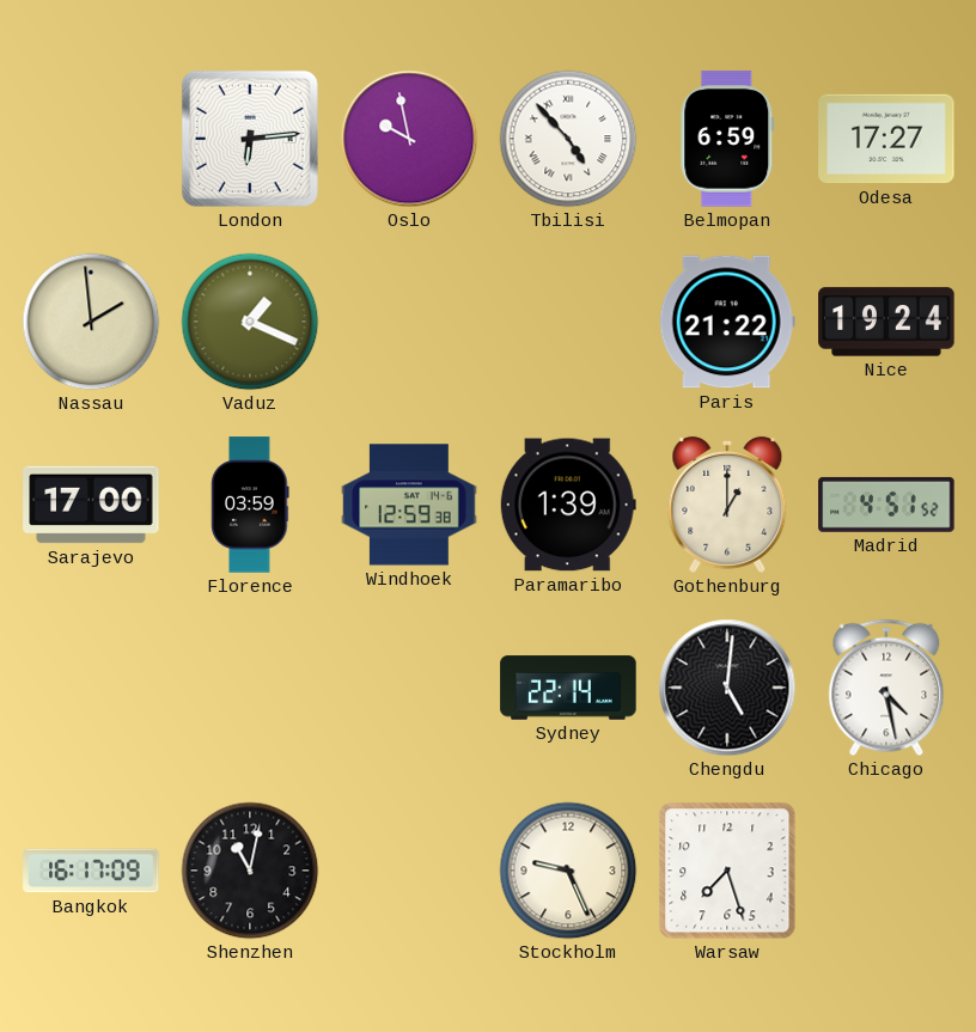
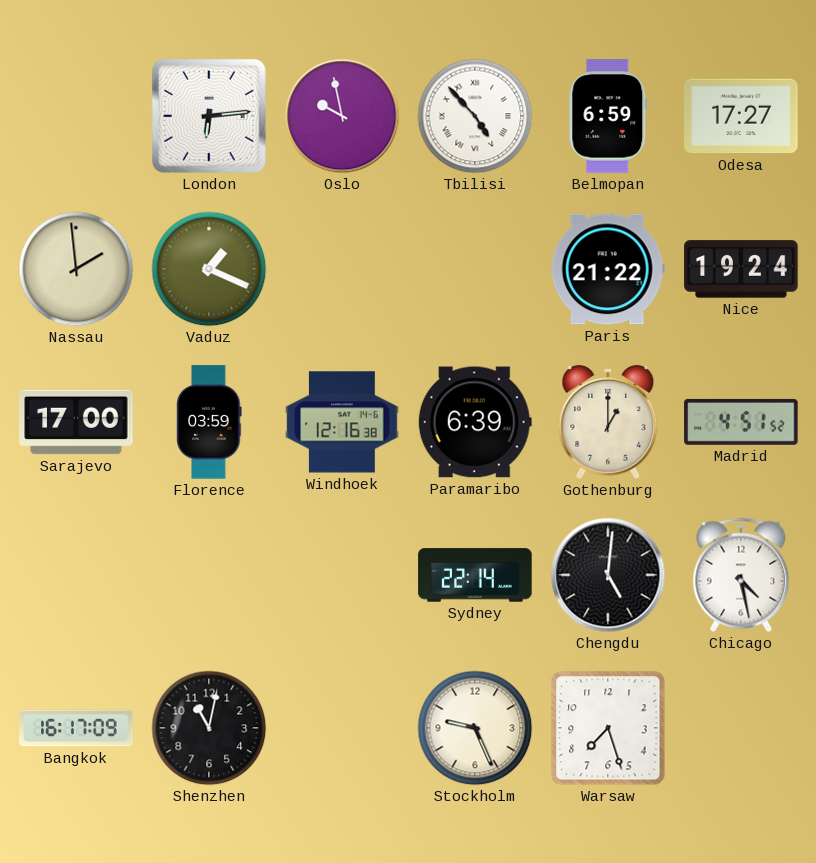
Windhoek: 12:59 -> 12:16
Paramaribo: 1:39 -> 6:39
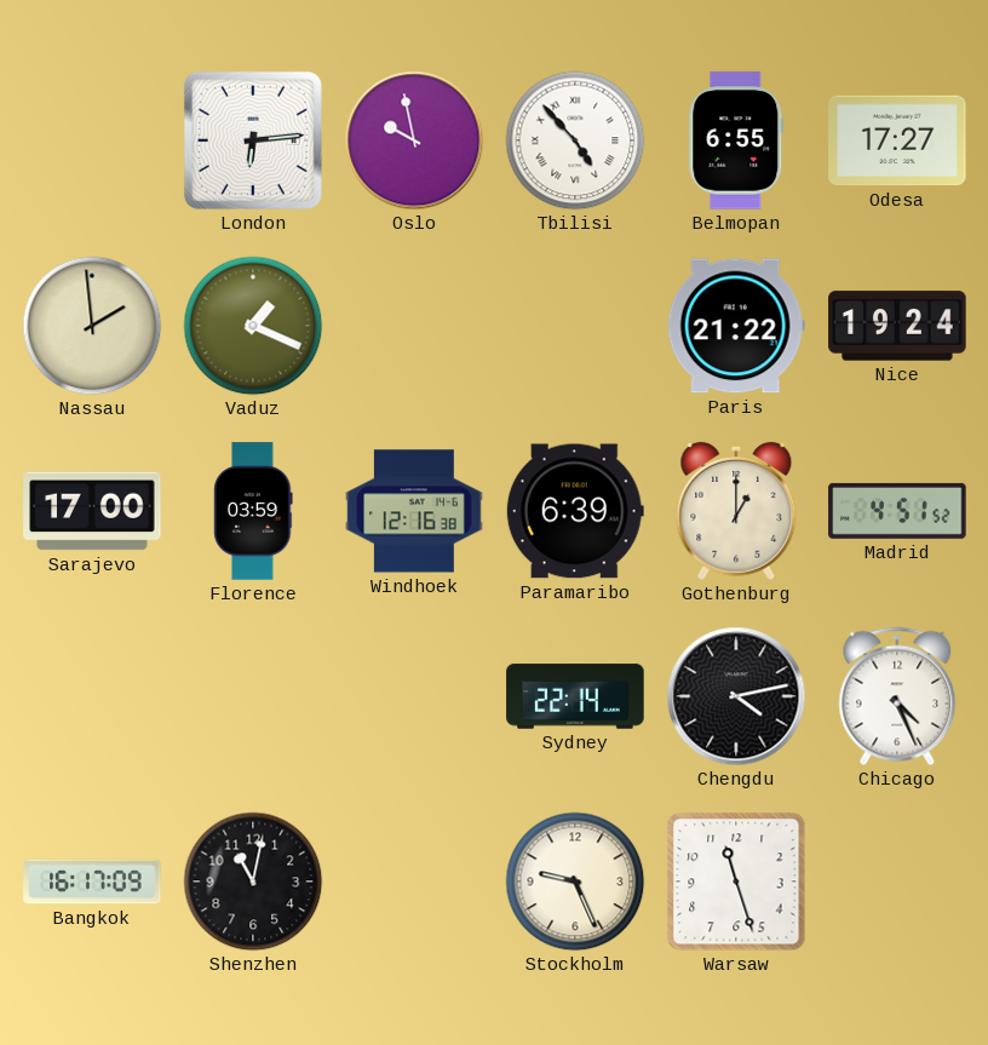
Belmopan: 6:59 -> 6:55
Chengdu: 5:01 -> 4:13
Chicago: 4:28 -> 4:26
Warsaw: 7:27 -> 11:27
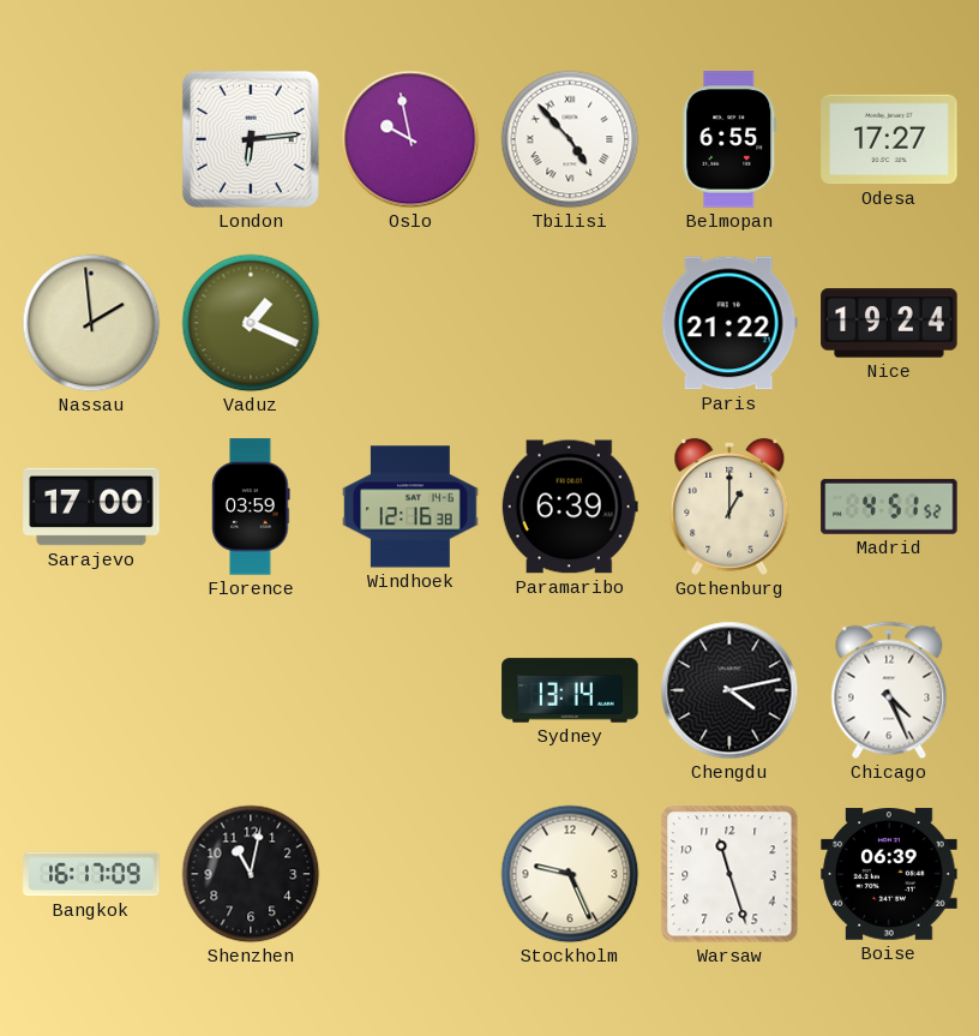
Sydney: 22:14 -> 13:14
Boise: none -> 06:39
